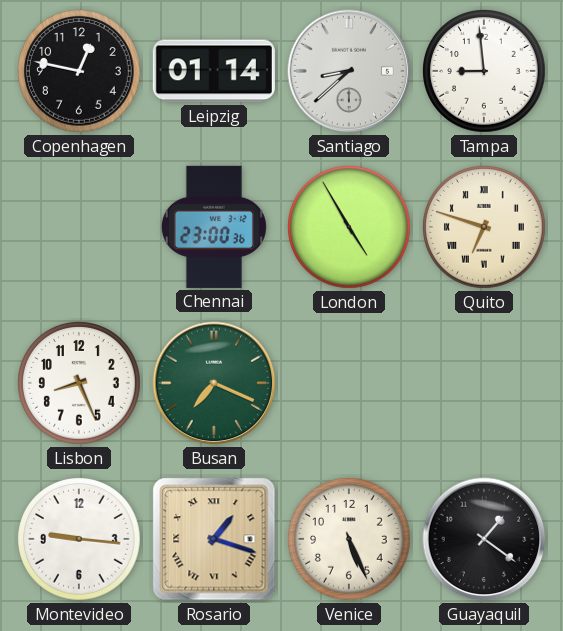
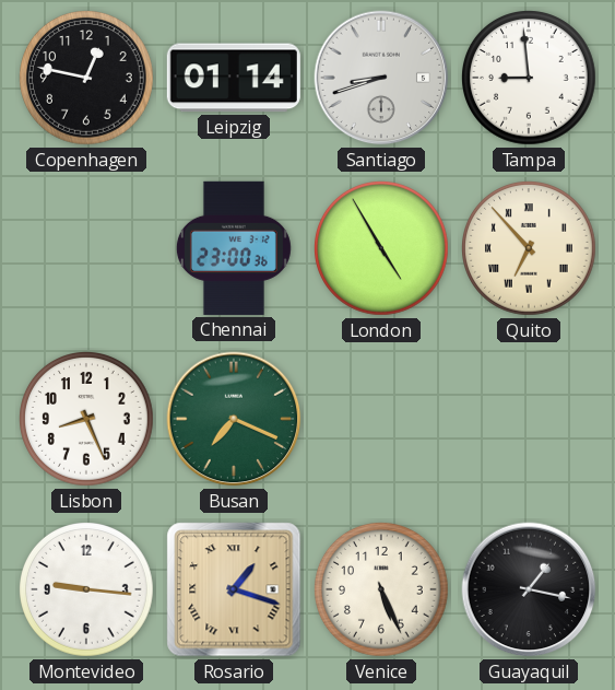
Santiago: 8:38 -> 8:42
Quito: 6:48 -> 6:53
Guayaquil: 1:21 -> 1:17
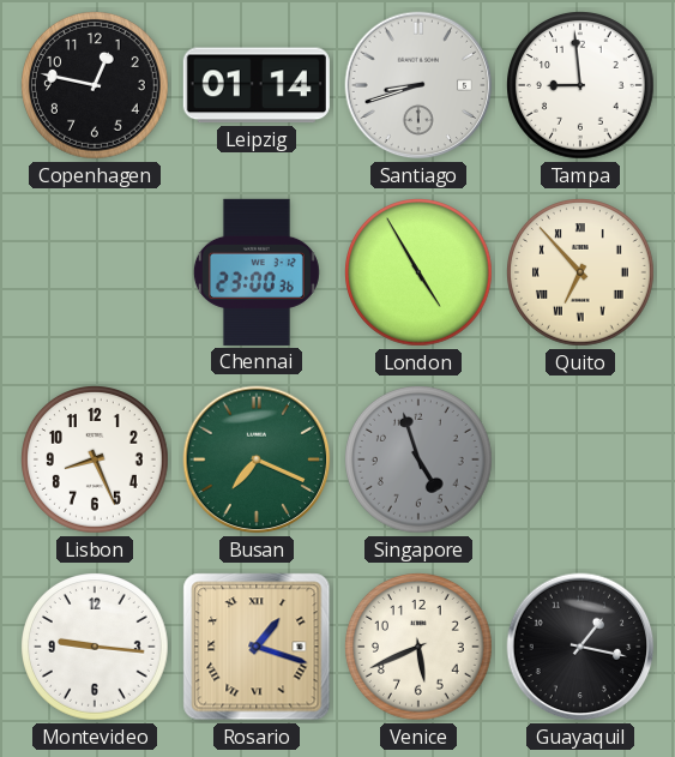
Singapore: none -> 4:57
Venice: 5:26 -> 5:41
